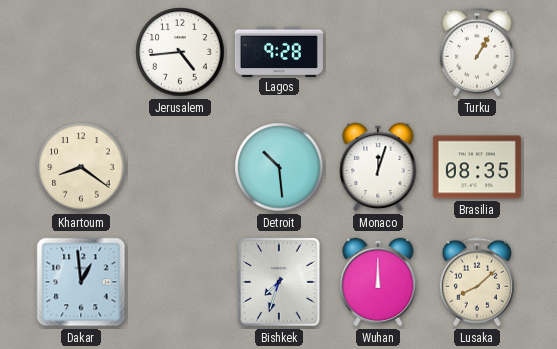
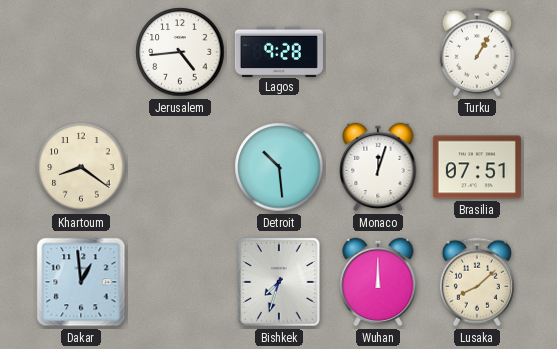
Brasilia: 08:35 -> 07:51
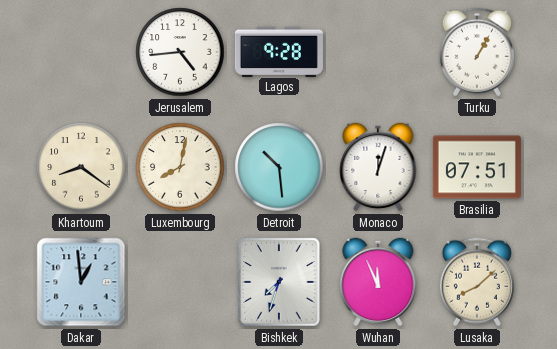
Luxembourg: none -> 8:02
Wuhan: 12:00 -> 11:56
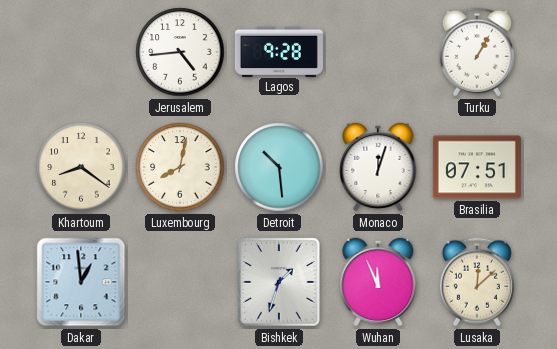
Bishkek: 7:33 -> 1:33
Lusaka: 8:08 -> 12:08
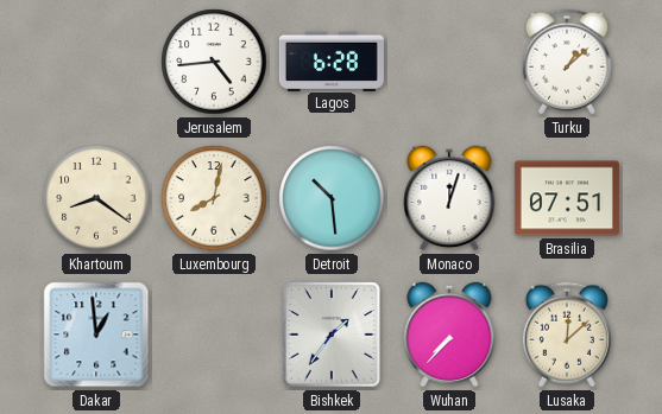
Lagos: 9:28 -> 6:28
Turku: 1:05 -> 1:08
Bishkek: 1:33 -> 1:36
Wuhan: 11:56 -> 7:37
